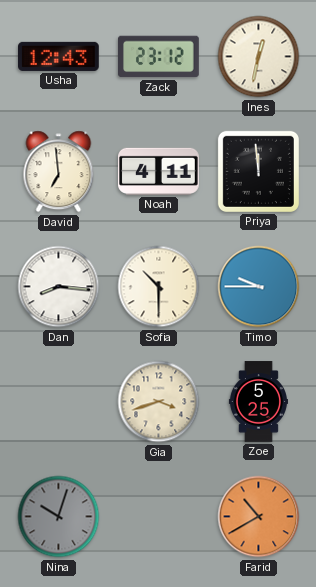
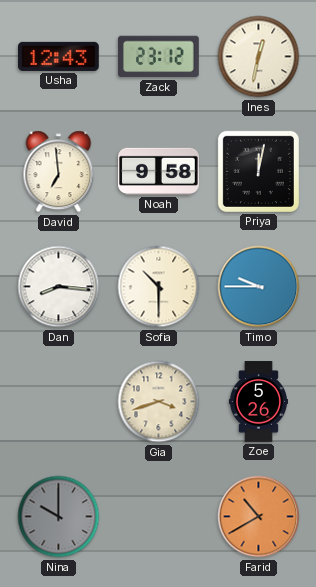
Noah: 4:11 -> 9:58
Priya: 11:59 -> 12:02
Zoe: 5:25 -> 5:26
Nina: 10:03 -> 10:00
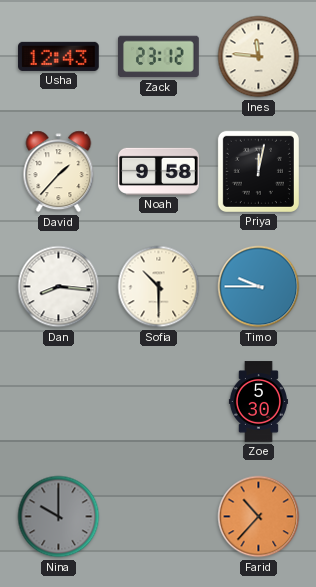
Ines: 12:32 -> 11:46
David: 6:59 -> 1:37
Gia: 3:42 -> none
Zoe: 5:26 -> 5:30
Farid: 10:40 -> 10:37
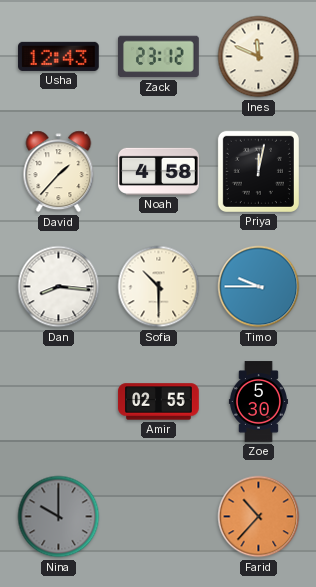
Ines: 11:46 -> 11:49
Noah: 9:58 -> 4:58
Amir: none -> 02:55
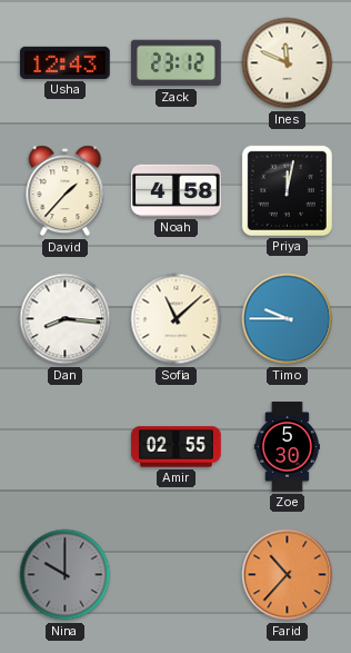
Sofia: 10:30 -> 11:08
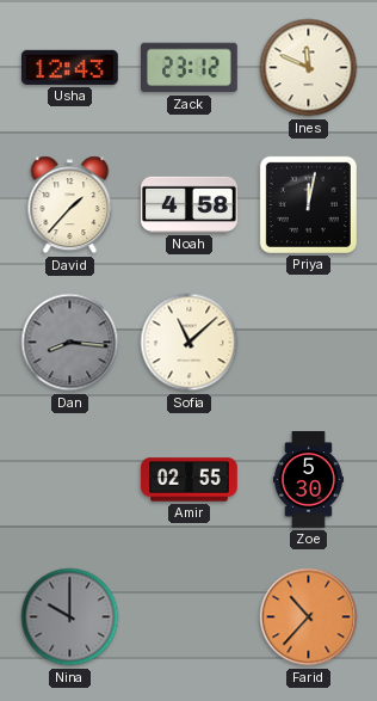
Dan dial: white -> grey
Timo: 9:45 -> none
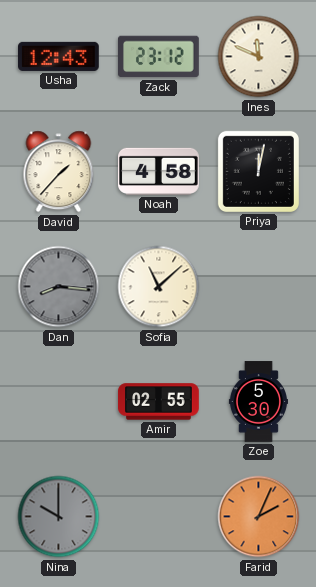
Farid: 10:37 -> 2:04
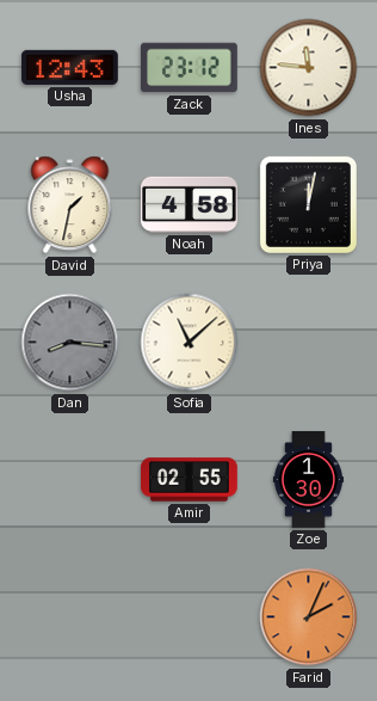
Ines: 11:49 -> 11:46
David: 1:37 -> 1:32
Zoe: 5:30 -> 1:30
Nina: 10:00 -> none
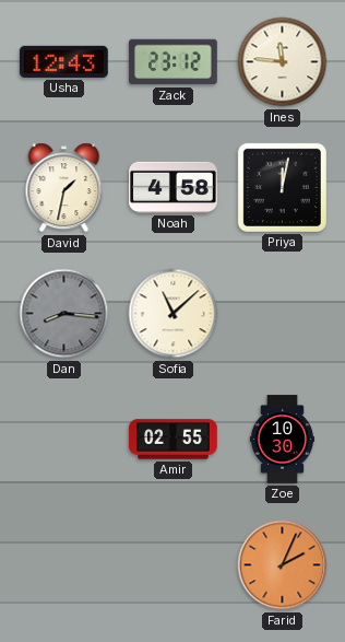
Zoe: 1:30 -> 10:30
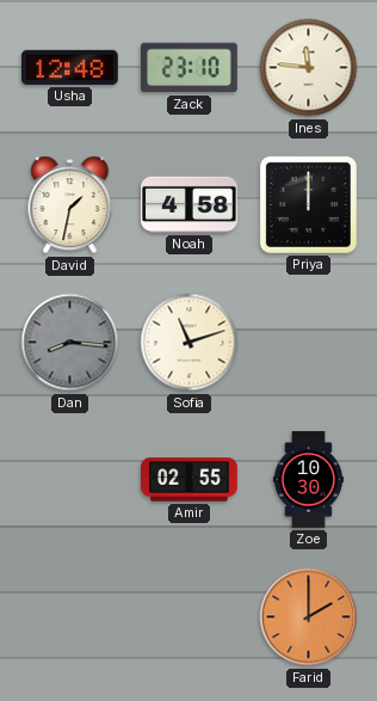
Usha: 12:43 -> 12:48
Zack: 23:12 -> 23:10
Priya: 12:02 -> 12:00
Sofia: 11:08 -> 11:12
Farid: 2:04 -> 2:00
